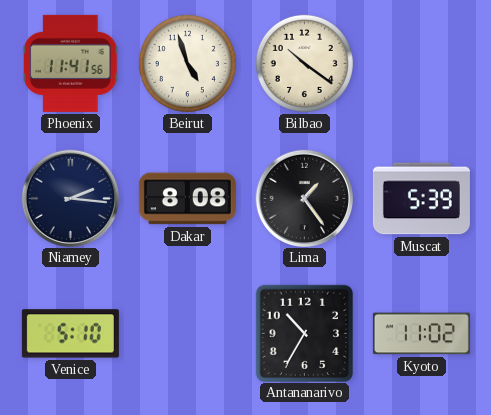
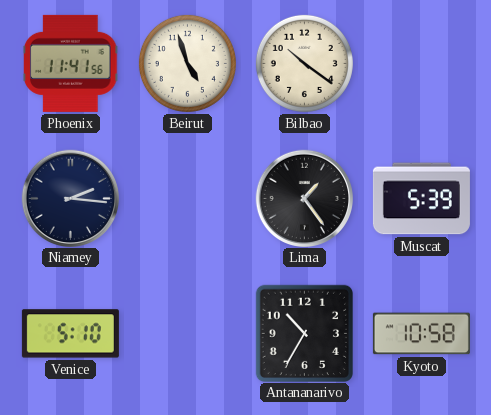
Dakar: 8:08 -> none
Kyoto: 11:02 -> 10:58
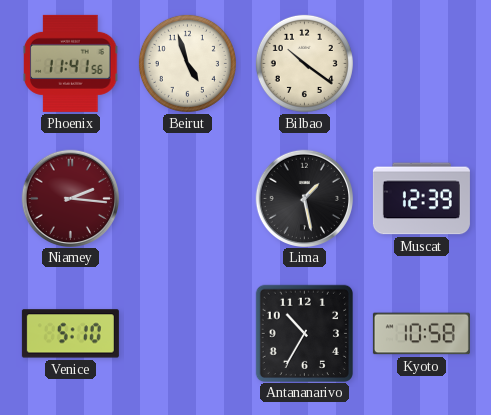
Niamey dial: navy -> burgundy
Lima: 1:24 -> 1:28
Muscat: 5:39 -> 12:39
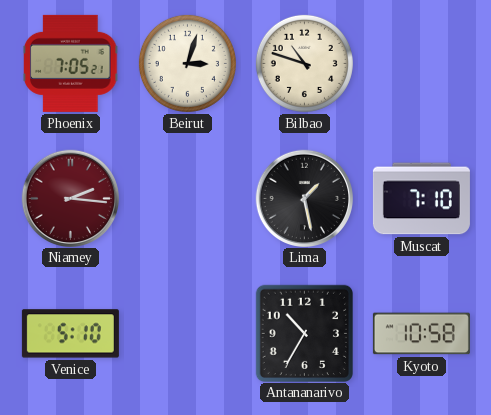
Phoenix: 11:41 -> 7:05
Beirut: 4:57 -> 3:03
Bilbao: 10:21 -> 10:48
Muscat: 12:39 -> 7:10
